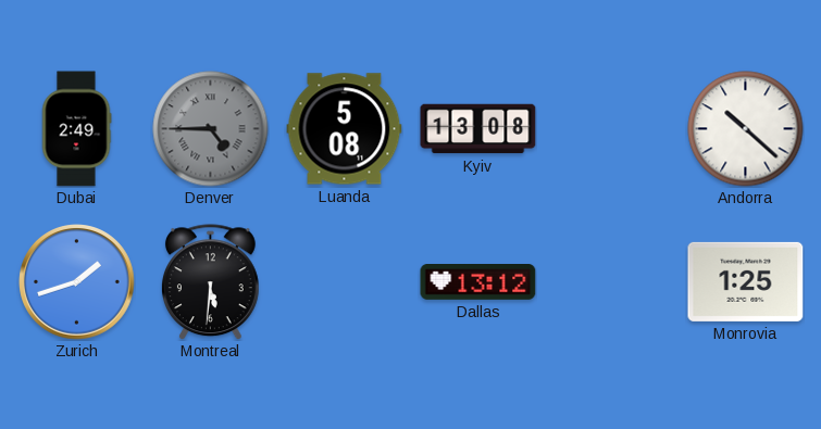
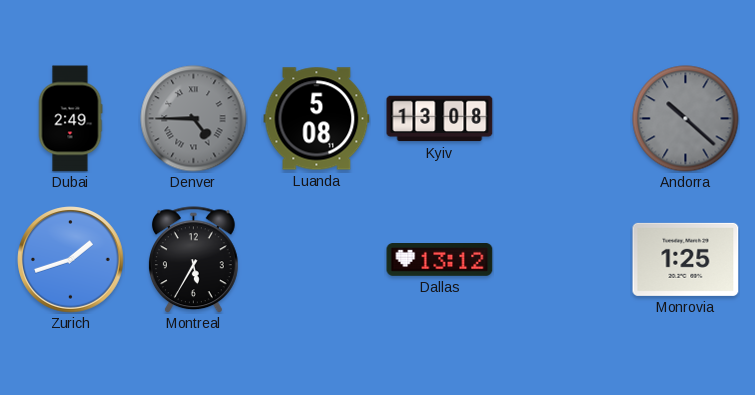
Andorra dial: white -> grey
Montreal: 5:31 -> 5:35
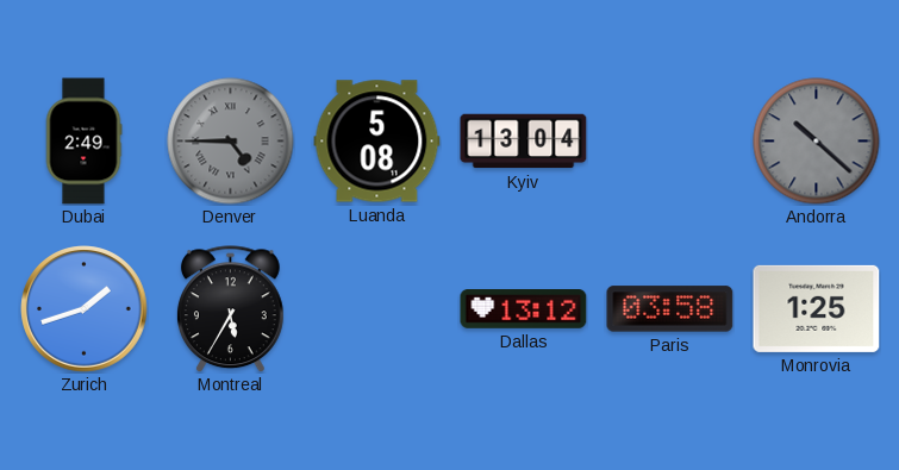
Kyiv: 13:08 -> 13:04
Paris: none -> 03:58
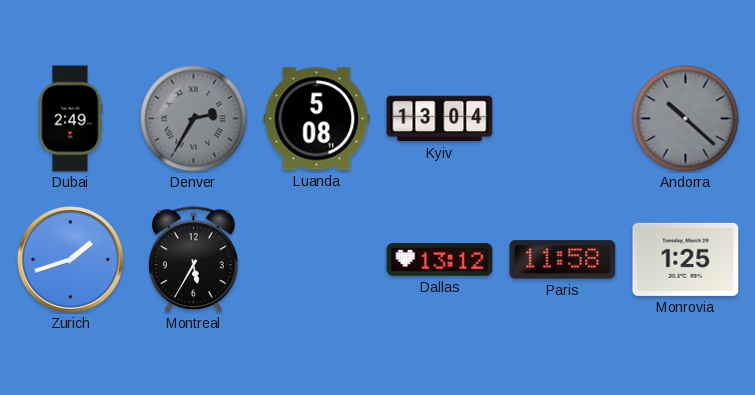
Denver: 4:45 -> 2:35
Paris: 03:58 -> 11:58
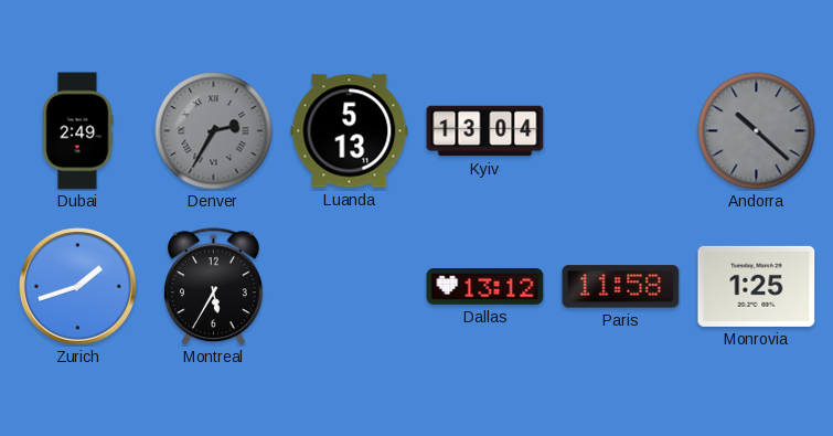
Luanda: 5:08 -> 5:13
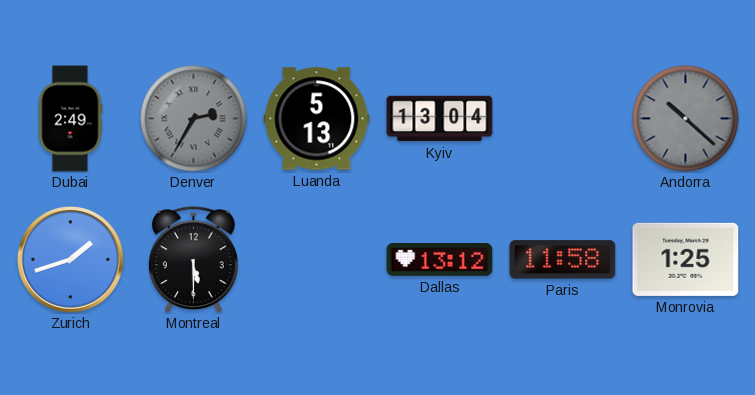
Montreal: 5:35 -> 5:30
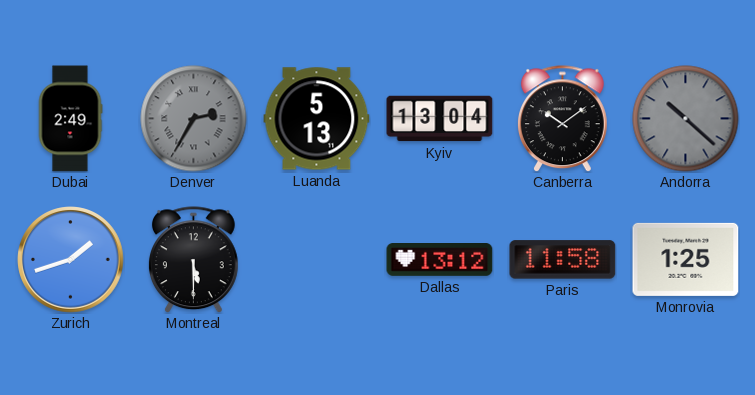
Canberra: none -> 10:09
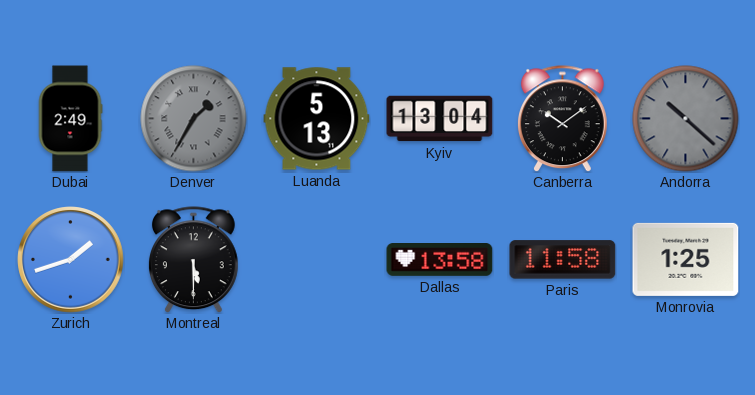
Denver: 2:35 -> 1:35
Dallas: 13:12 -> 13:58
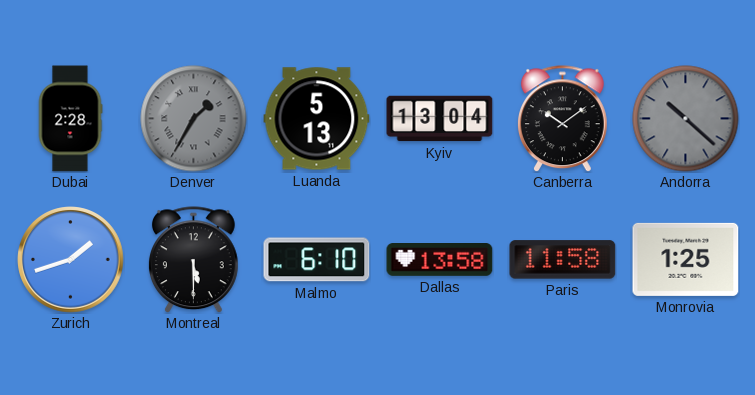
Dubai: 2:49 -> 2:28
Malmo: none -> 6:10
